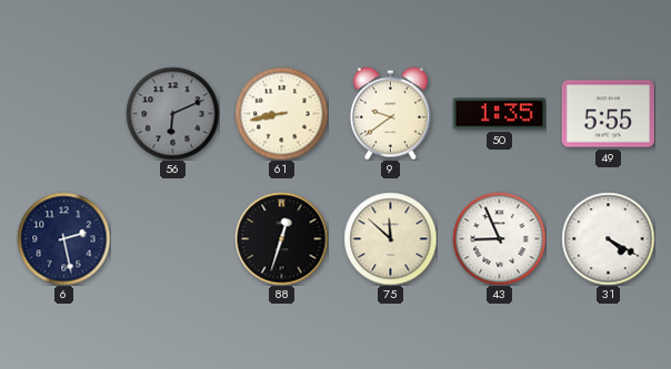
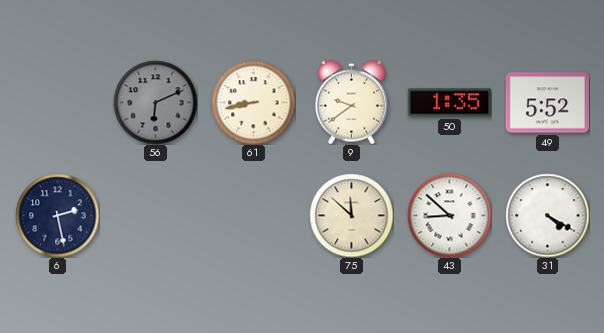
49: 5:55 -> 5:52
88: 12:33 -> none
43: 8:56 -> 8:52
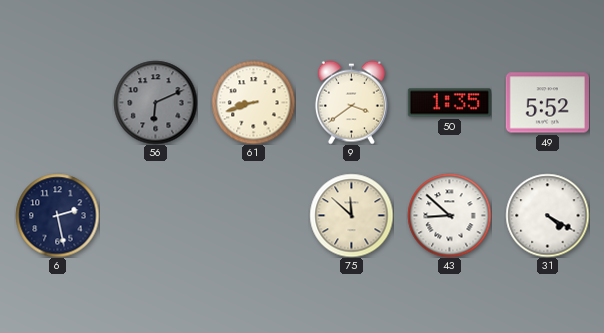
61: 8:43 -> 8:42
9: 9:39 -> 3:39
